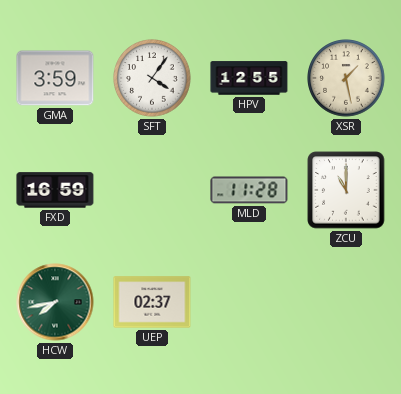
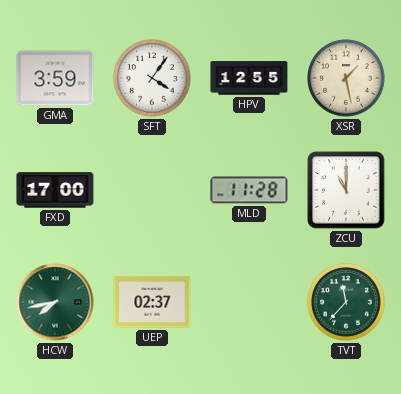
FXD: 16:59 -> 17:00
TVT: none -> 11:37
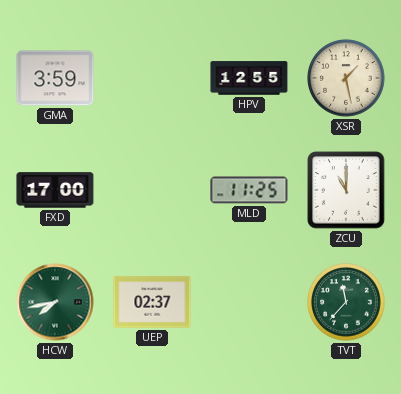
SFT: 4:06 -> none
MLD: 11:28 -> 11:25
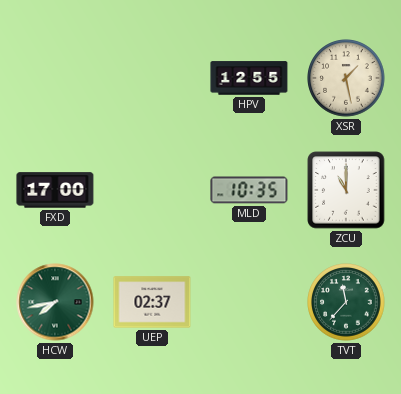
GMA: 3:59 -> none
MLD: 11:25 -> 10:35
